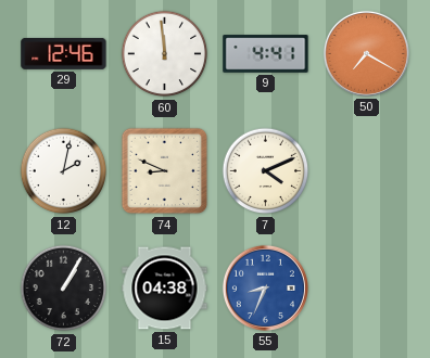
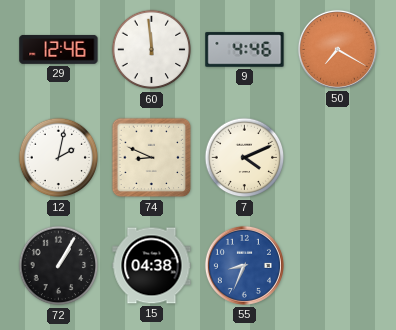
9: 4:41 -> 4:46
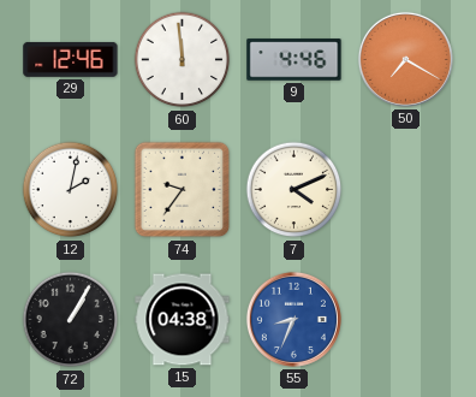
74: 8:49 -> 9:36
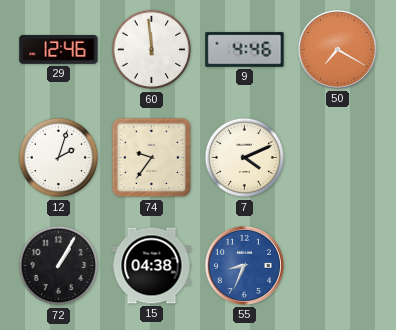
12: 2:02 -> 2:03
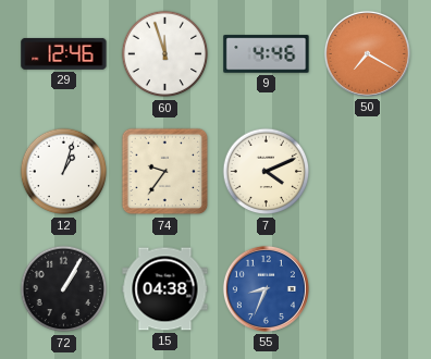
60: 11:59 -> 11:57
12: 2:03 -> 1:03
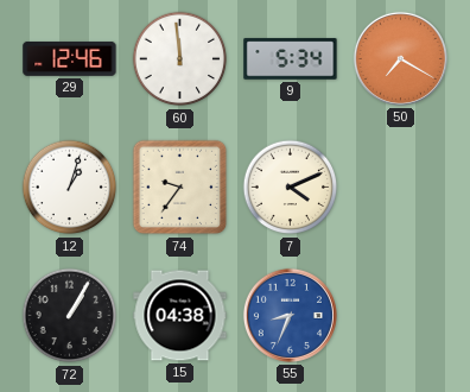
60: 11:57 -> 11:59
9: 4:46 -> 5:34
